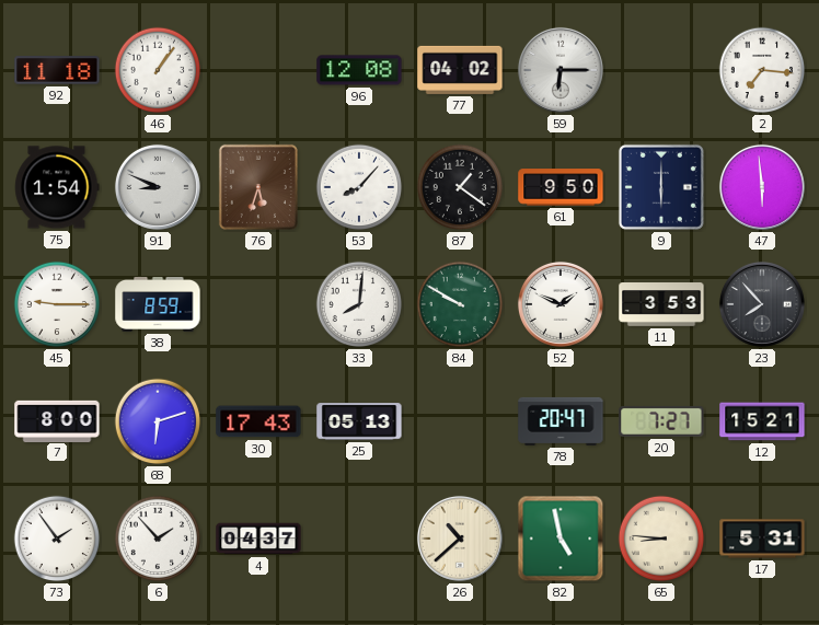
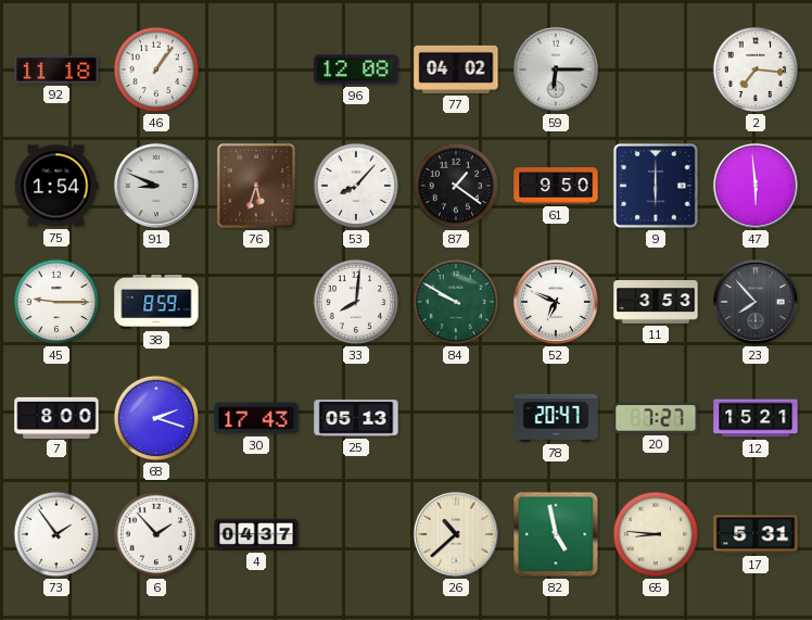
52: 1:49 -> 6:49
68: 6:12 -> 2:18
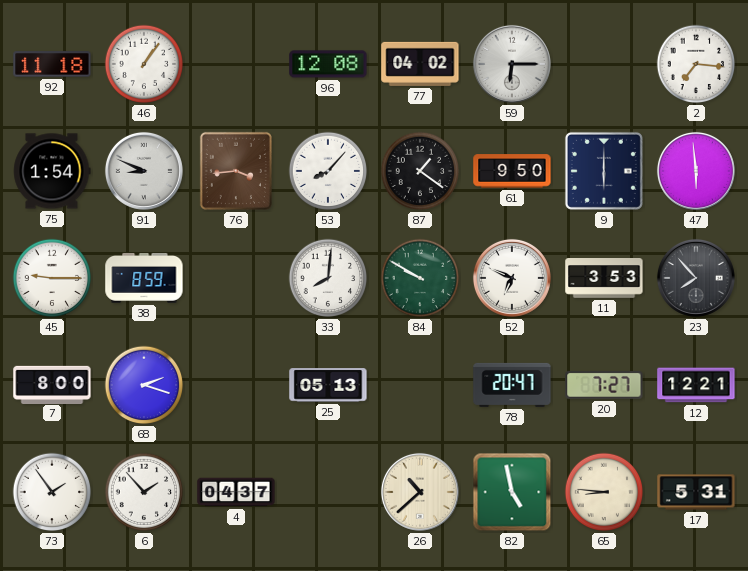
76: 5:33 -> 3:44
30: 17:43 -> none
12: 15:21 -> 12:21
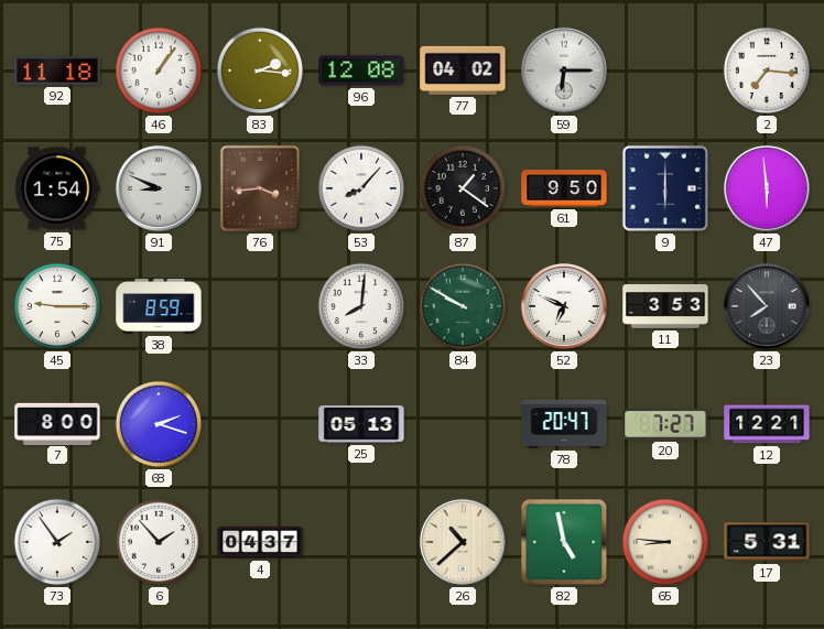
83: none -> 2:16
